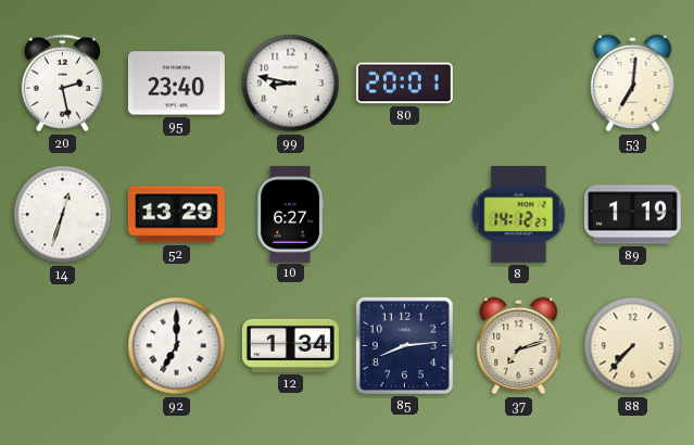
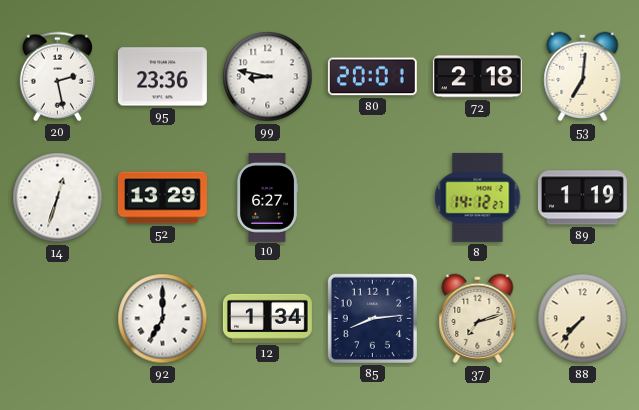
95: 23:40 -> 23:36
72: none -> 2:18
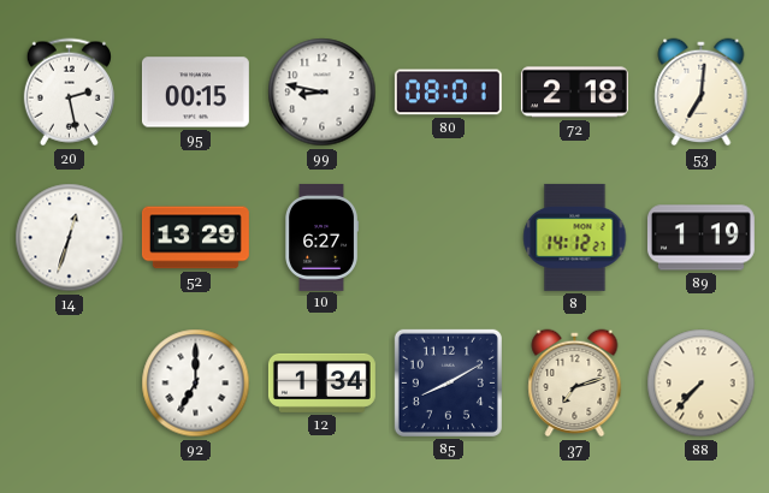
95: 23:36 -> 00:15
80: 20:01 -> 08:01
85: 8:14 -> 8:10
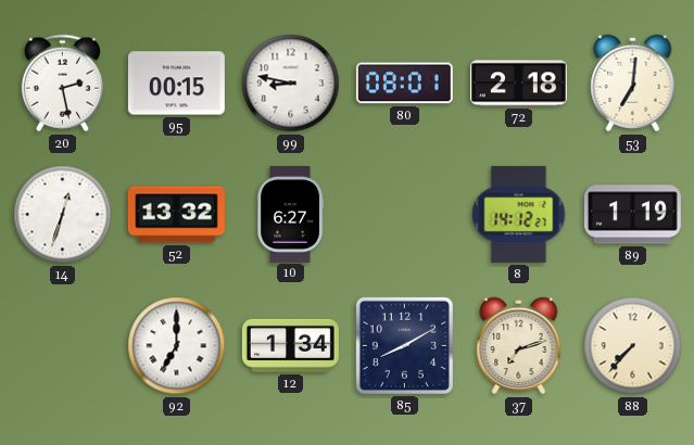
52: 13:29 -> 13:32
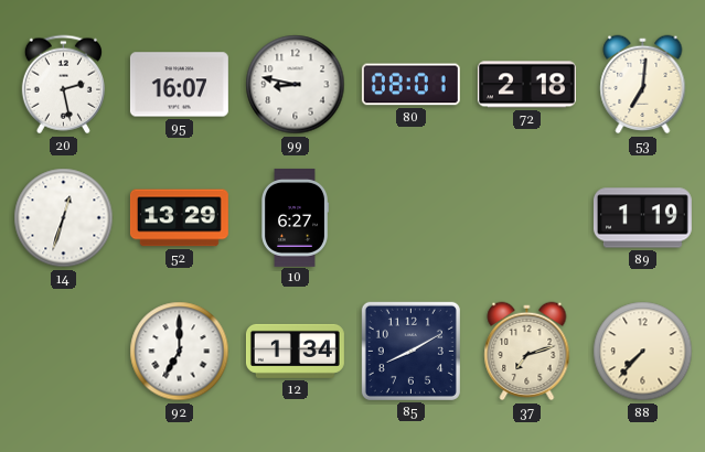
95: 00:15 -> 16:07
52: 13:32 -> 13:29
8: 14:12 -> none
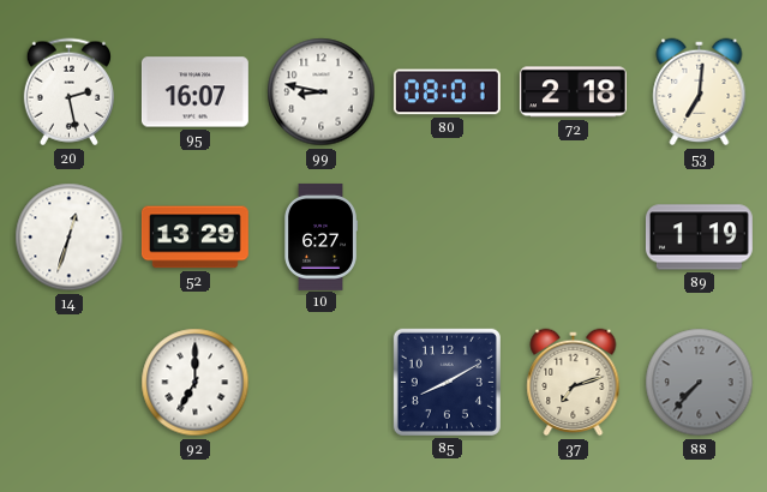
12: 1:34 -> none
88 dial: cream -> grey
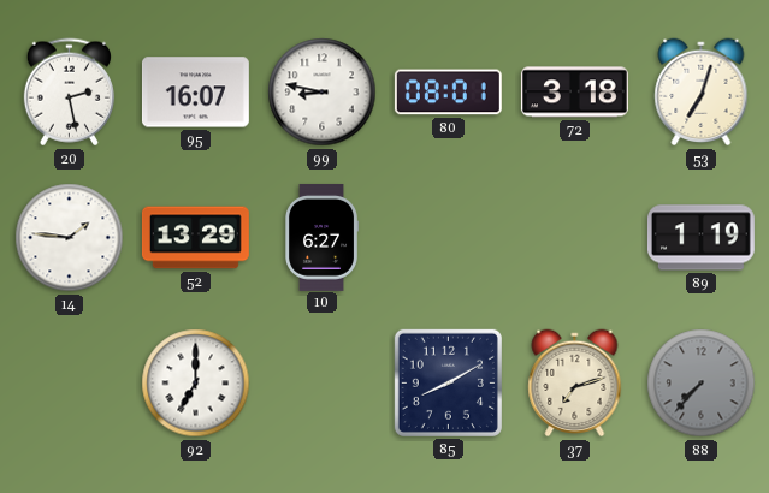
72: 2:18 -> 3:18
53: 7:01 -> 7:03
14: 12:33 -> 1:46
